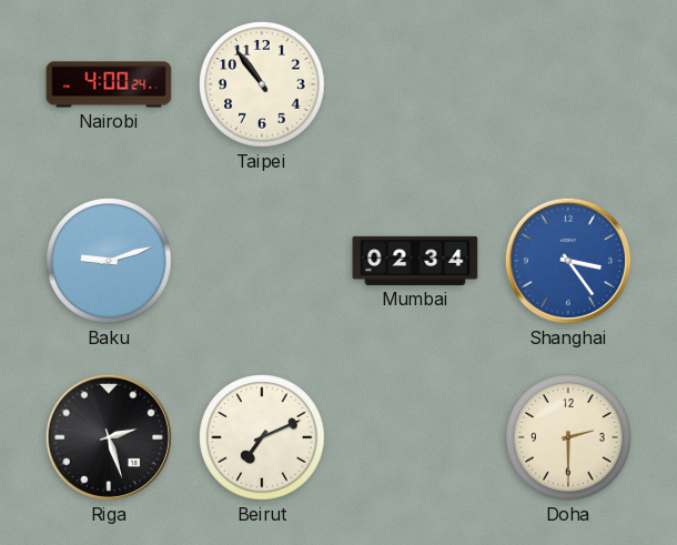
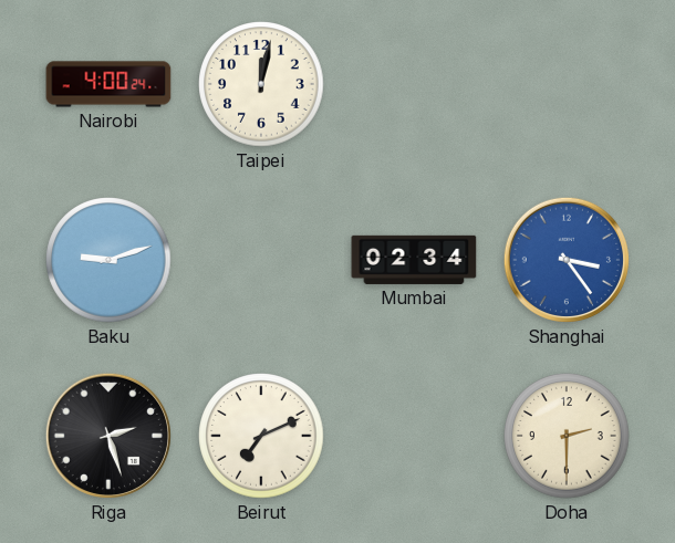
Taipei: 10:54 -> 12:02
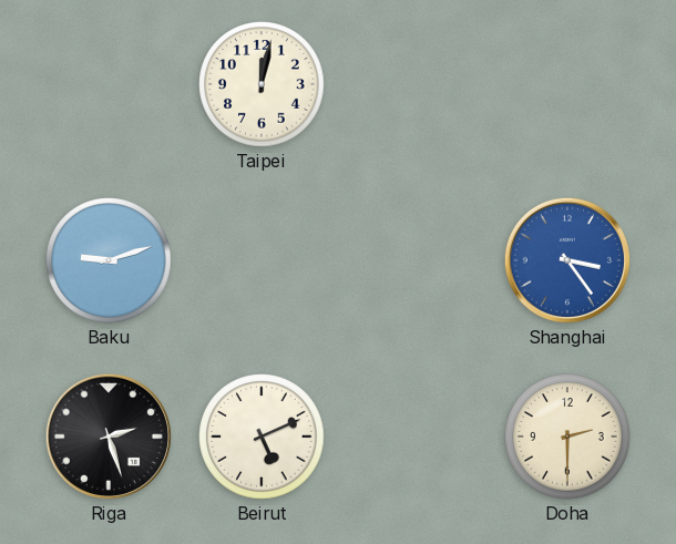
Nairobi: 4:00 -> none
Mumbai: 02:34 -> none
Beirut: 7:11 -> 5:11
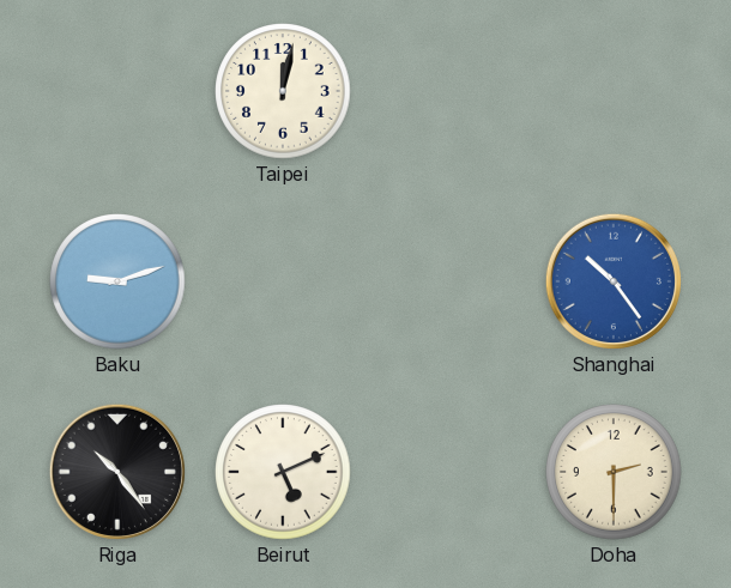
Shanghai: 3:24 -> 10:24
Riga: 2:27 -> 10:24
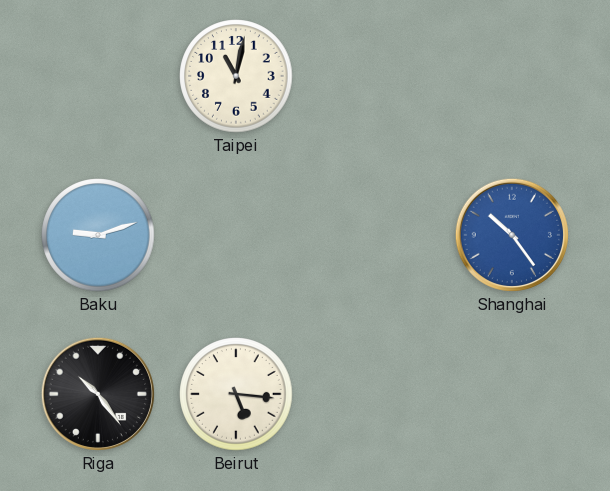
Taipei: 12:02 -> 11:02
Beirut: 5:11 -> 5:16
Doha: 2:30 -> none
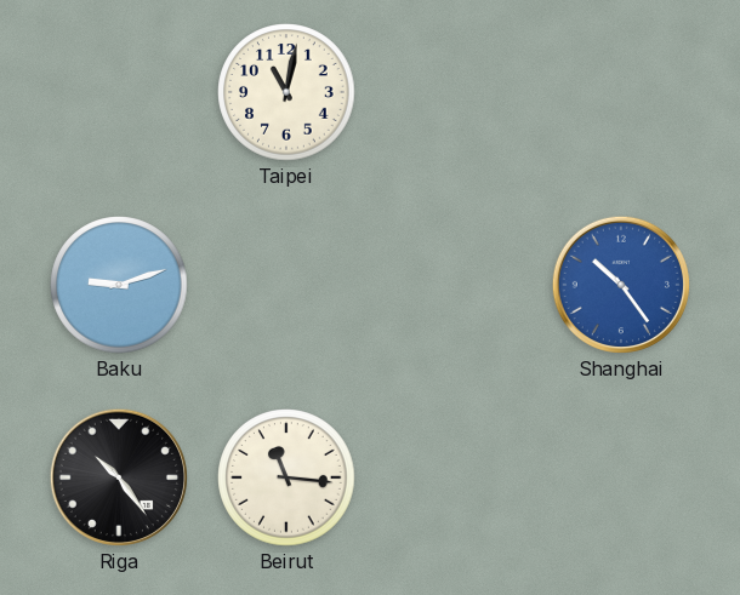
Beirut: 5:16 -> 11:16
